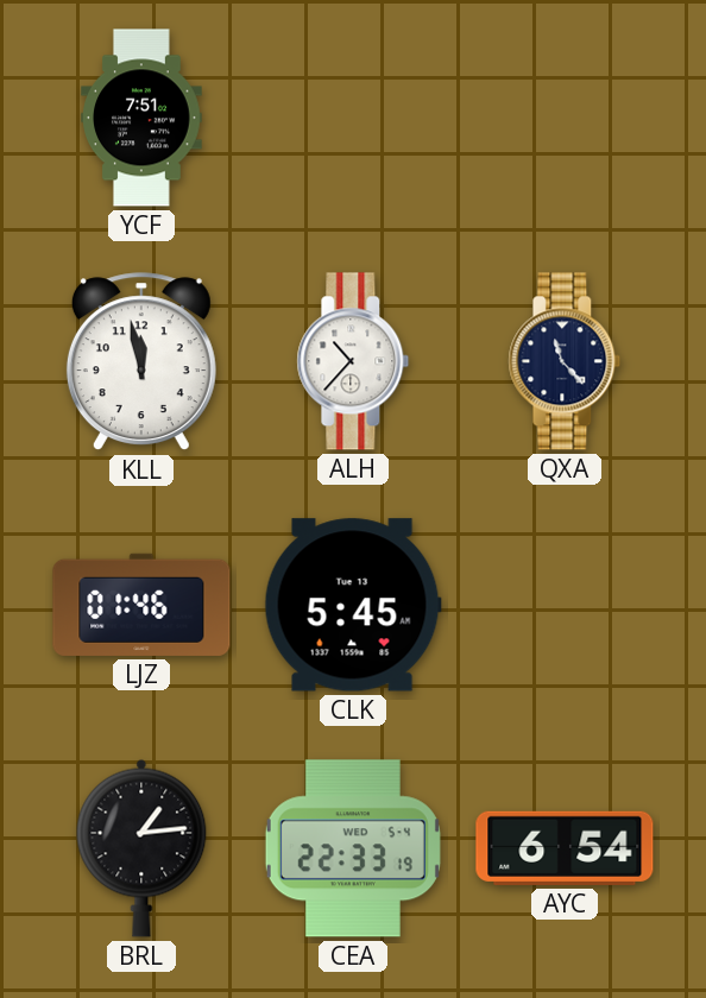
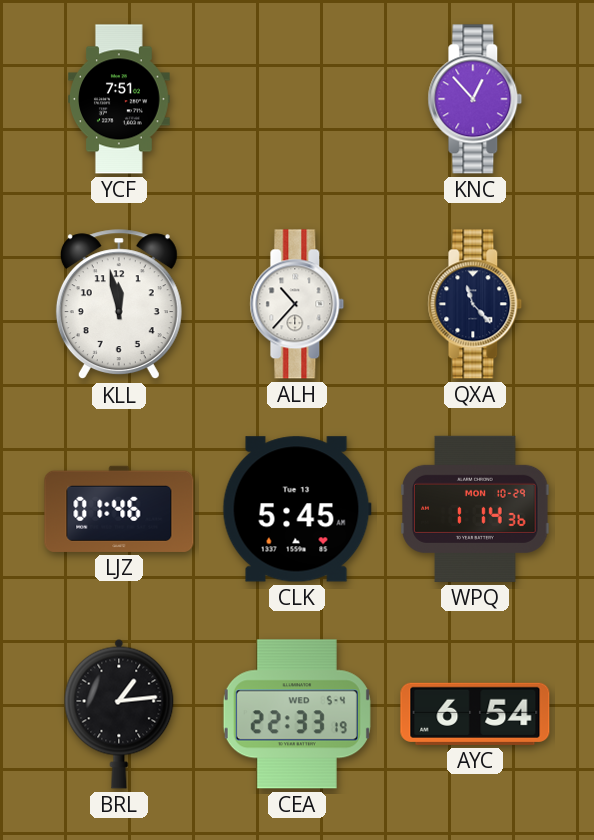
KNC: none -> 12:53
WPQ: none -> 1:14
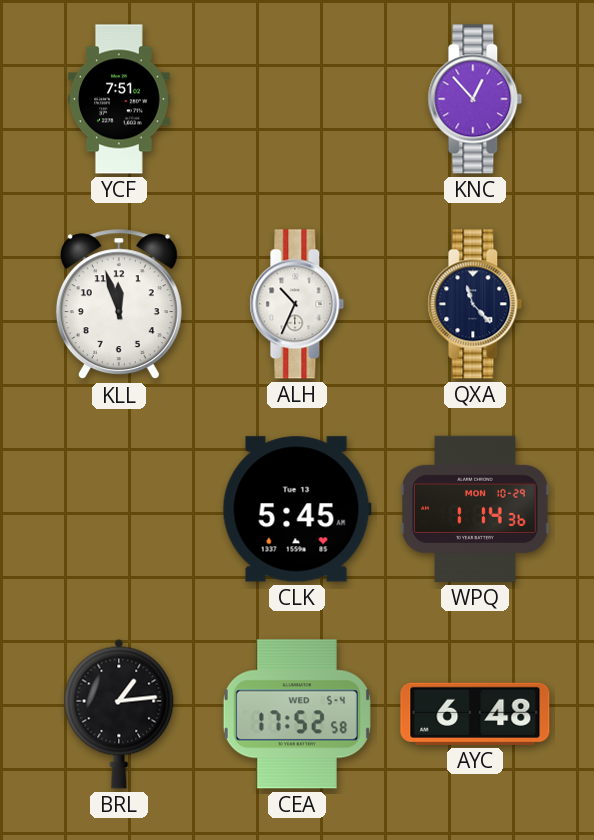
KLL: 11:58 -> 11:57
ALH: 10:37 -> 10:34
LJZ: 01:46 -> none
CEA: 22:33 -> 17:52
AYC: 6:54 -> 6:48
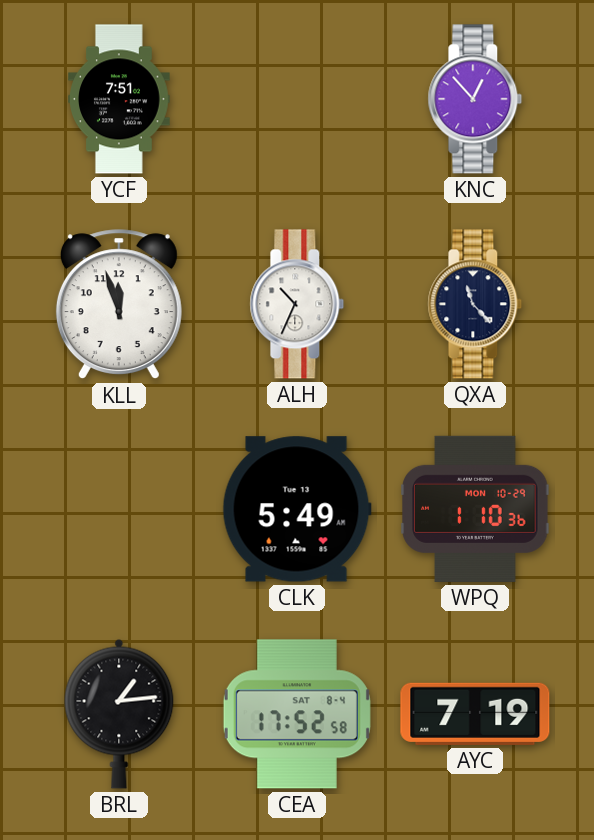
CLK: 5:45 -> 5:49
WPQ: 1:14 -> 1:10
CEA date: WED 5-4 -> SAT 8-4
AYC: 6:48 -> 7:19
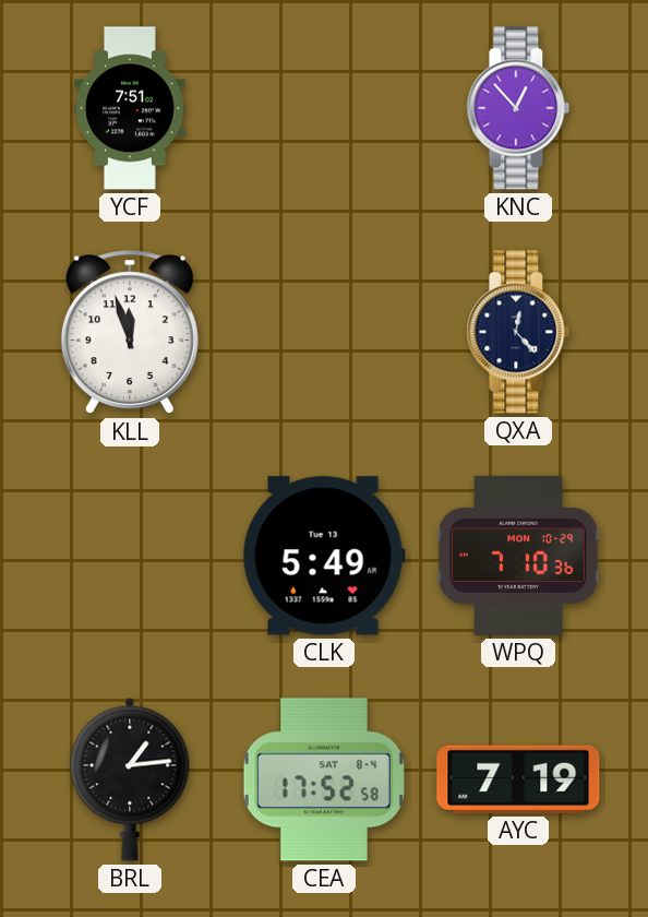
ALH: 10:34 -> none
QXA: 11:23 -> 12:23
WPQ: 1:10 -> 7:10
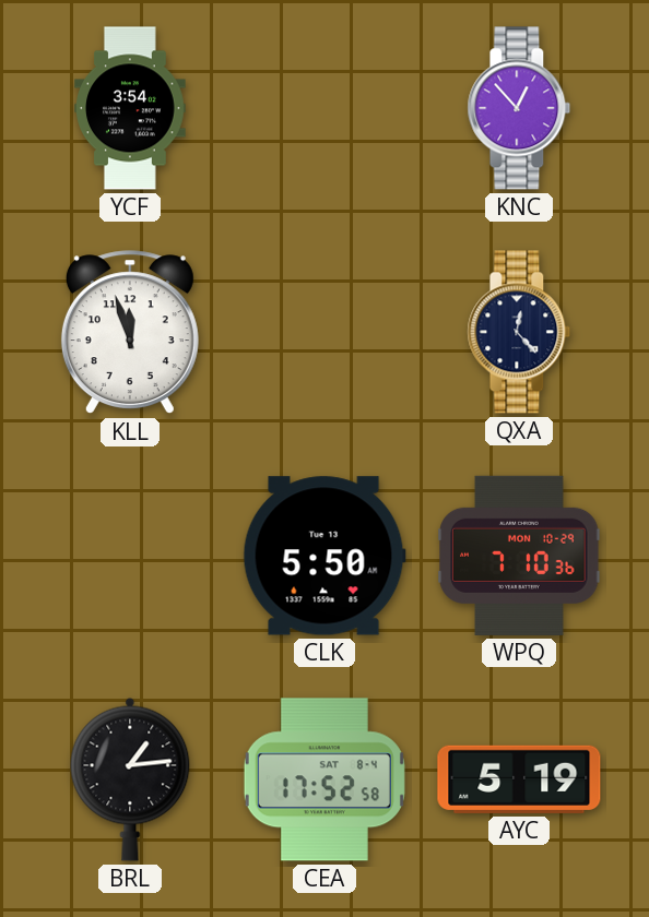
YCF: 7:51 -> 3:54
CLK: 5:49 -> 5:50
AYC: 7:19 -> 5:19
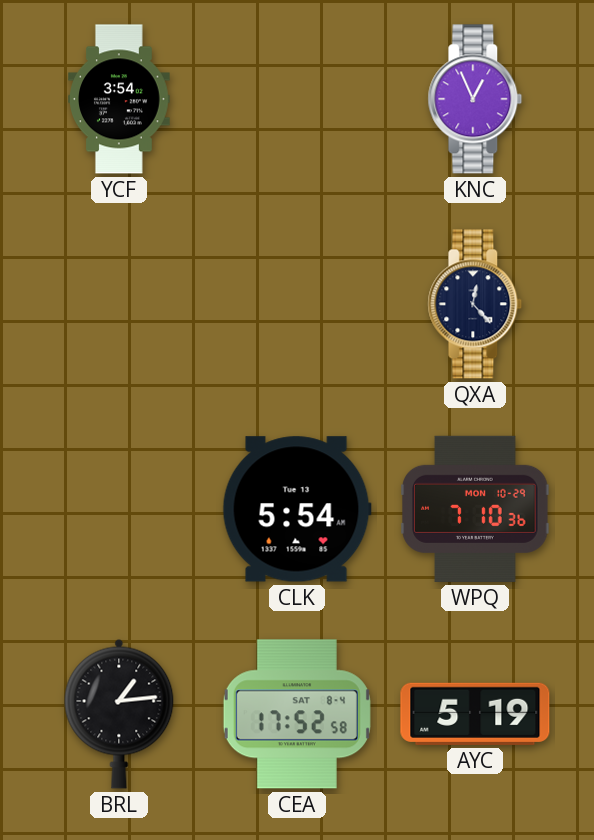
KNC: 12:53 -> 12:56
KLL: 11:57 -> none
CLK: 5:50 -> 5:54
